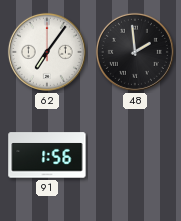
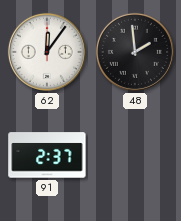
62: 7:06 -> 12:06
91: 1:56 -> 2:37
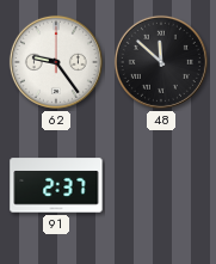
62: 12:06 -> 9:24
48: 1:59 -> 11:52
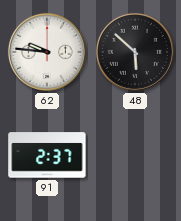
62: 9:24 -> 9:46
48: 11:52 -> 5:52
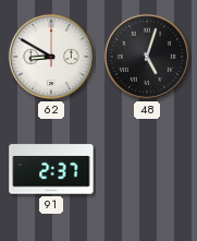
62: 9:46 -> 8:50
48: 5:52 -> 5:03
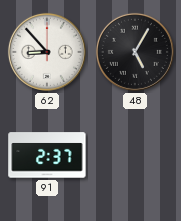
62: 8:50 -> 8:53
48: 5:03 -> 5:05
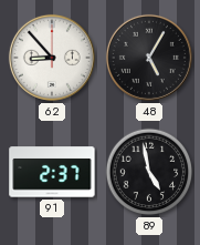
89: none -> 4:58
